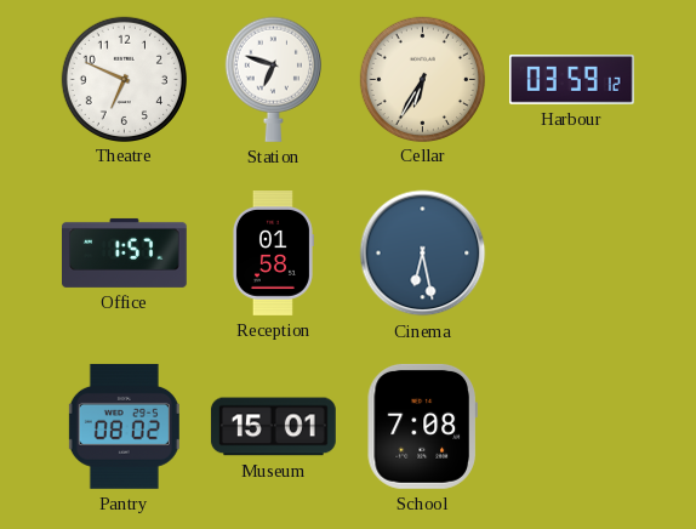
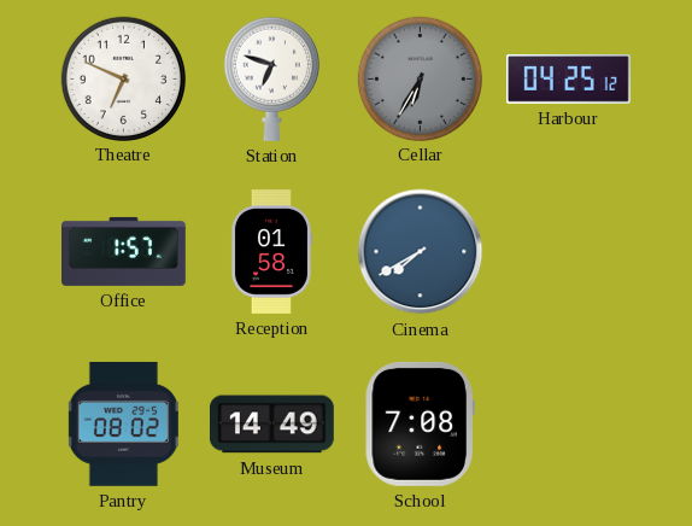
Cellar dial: cream -> grey
Harbour: 03:59 -> 04:25
Cinema: 6:28 -> 7:40
Museum: 15:01 -> 14:49
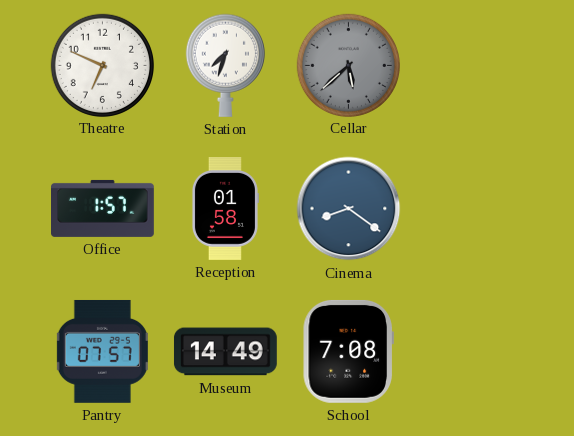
Station: 6:48 -> 7:33
Cellar: 6:35 -> 5:38
Harbour: 04:25 -> none
Cinema: 7:40 -> 8:21
Pantry: 08:02 -> 07:57
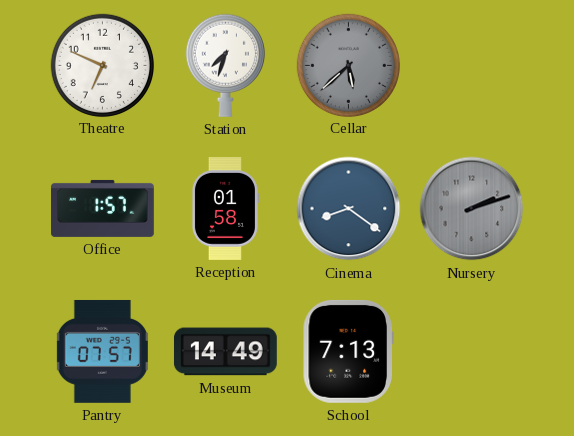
Nursery: none -> 2:12
School: 7:08 -> 7:13
